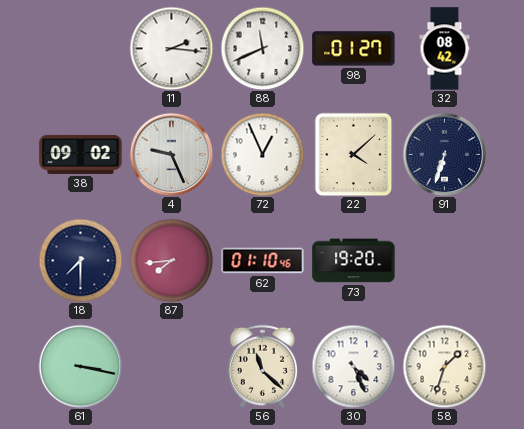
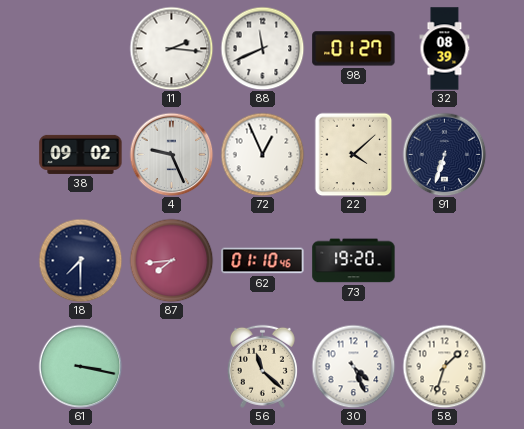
32: 08:42 -> 08:39
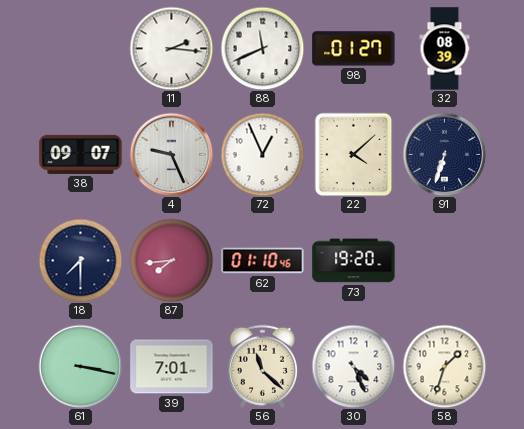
38: 09:02 -> 09:07
39: none -> 7:01
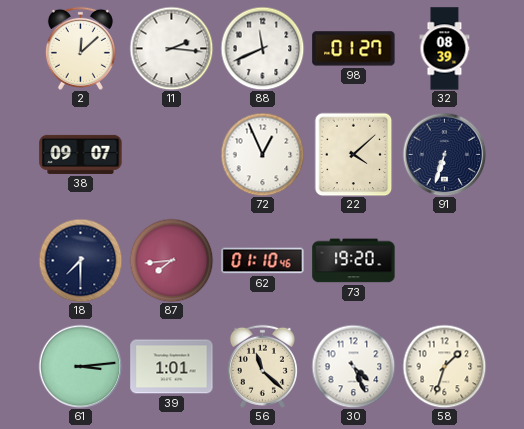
2: none -> 12:08
4: 9:26 -> none
61: 3:17 -> 3:14
39: 7:01 -> 1:01
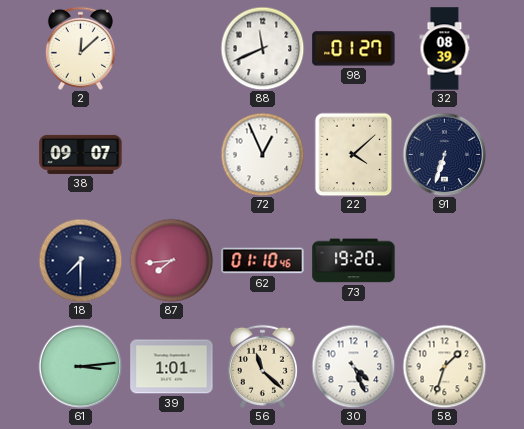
11: 2:16 -> none
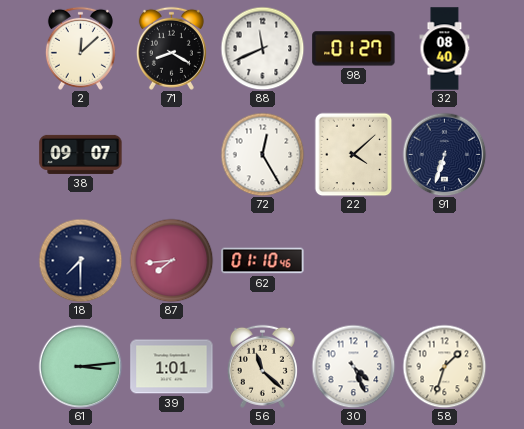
71: none -> 8:20
32: 08:39 -> 08:40
72: 12:56 -> 12:25
73: 19:20 -> none
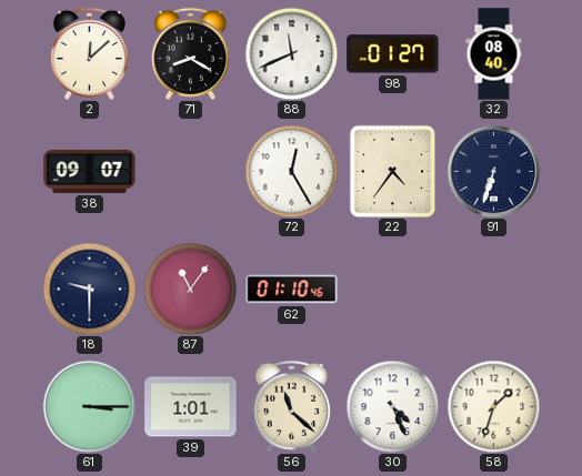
22: 4:08 -> 4:36
18: 7:30 -> 9:30
87: 7:44 -> 11:06
61: 3:14 -> 3:15
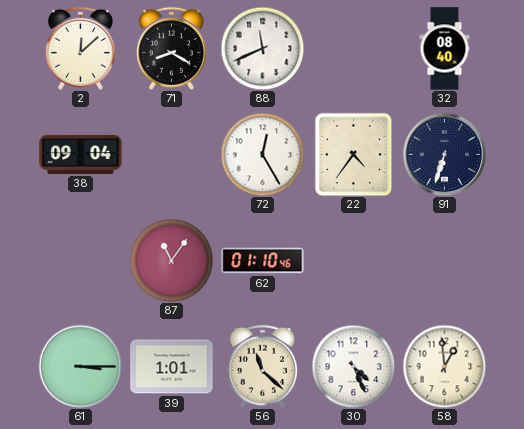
98: 01:27 -> none
38: 09:07 -> 09:04
18: 9:30 -> none
58: 1:33 -> 12:59
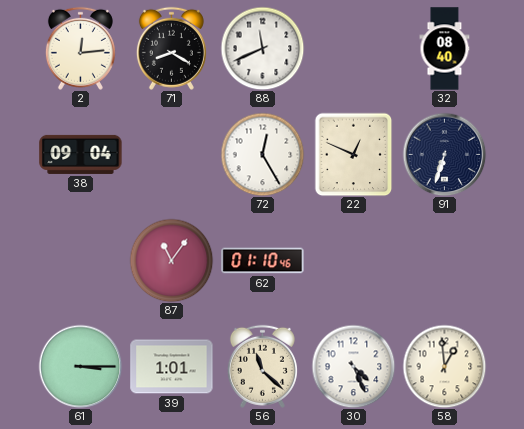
2: 12:08 -> 12:14
22: 4:36 -> 12:49
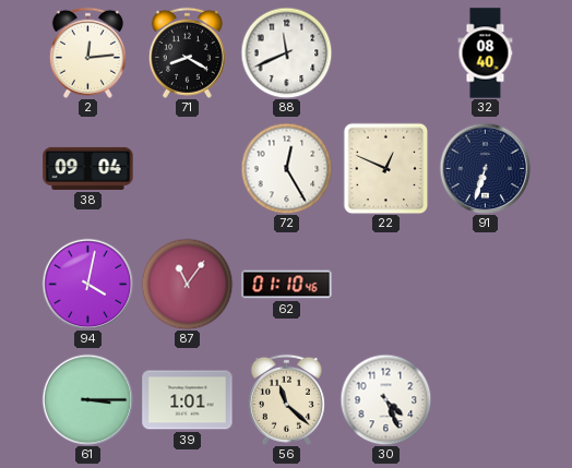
94: none -> 4:02
58: 12:59 -> none
